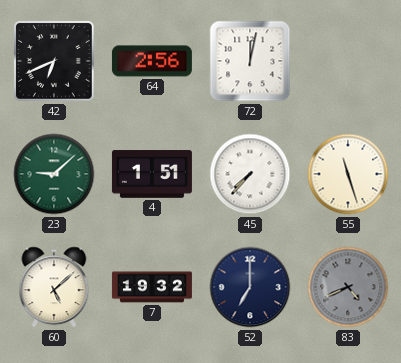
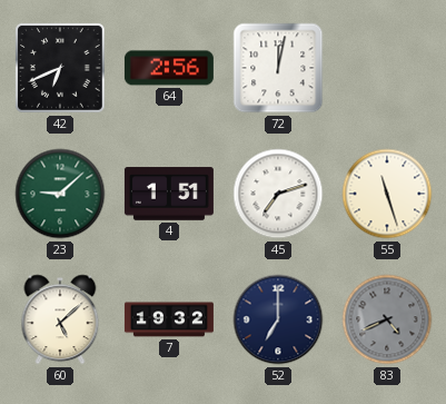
45: 7:37 -> 7:12
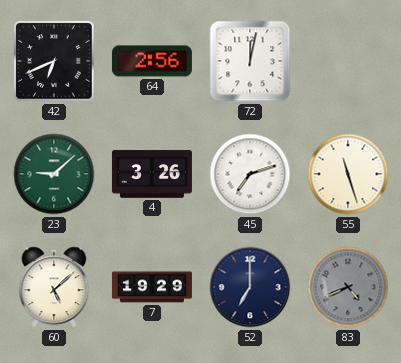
4: 1:51 -> 3:26
7: 19:32 -> 19:29
